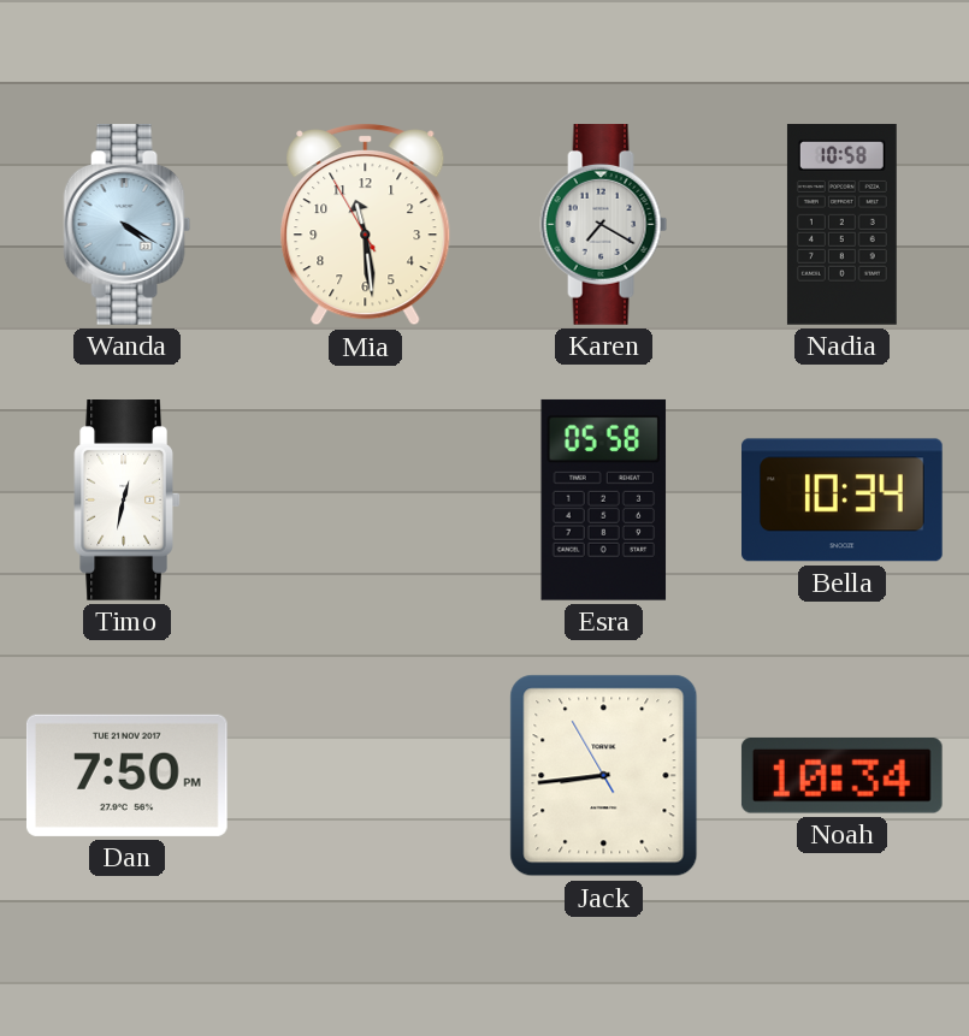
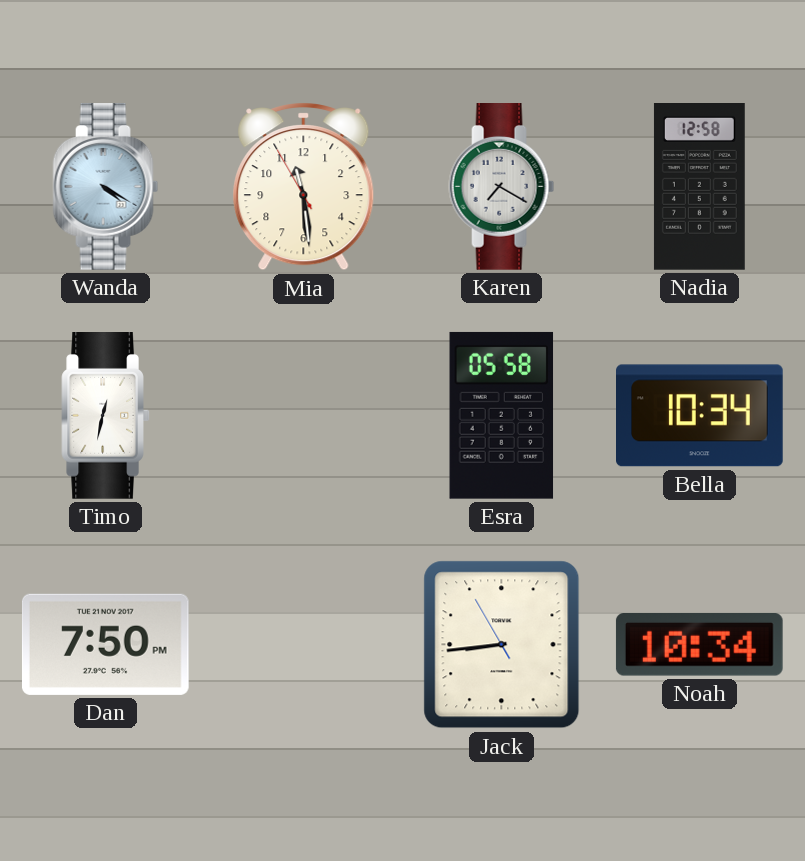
Nadia: 10:58 -> 12:58
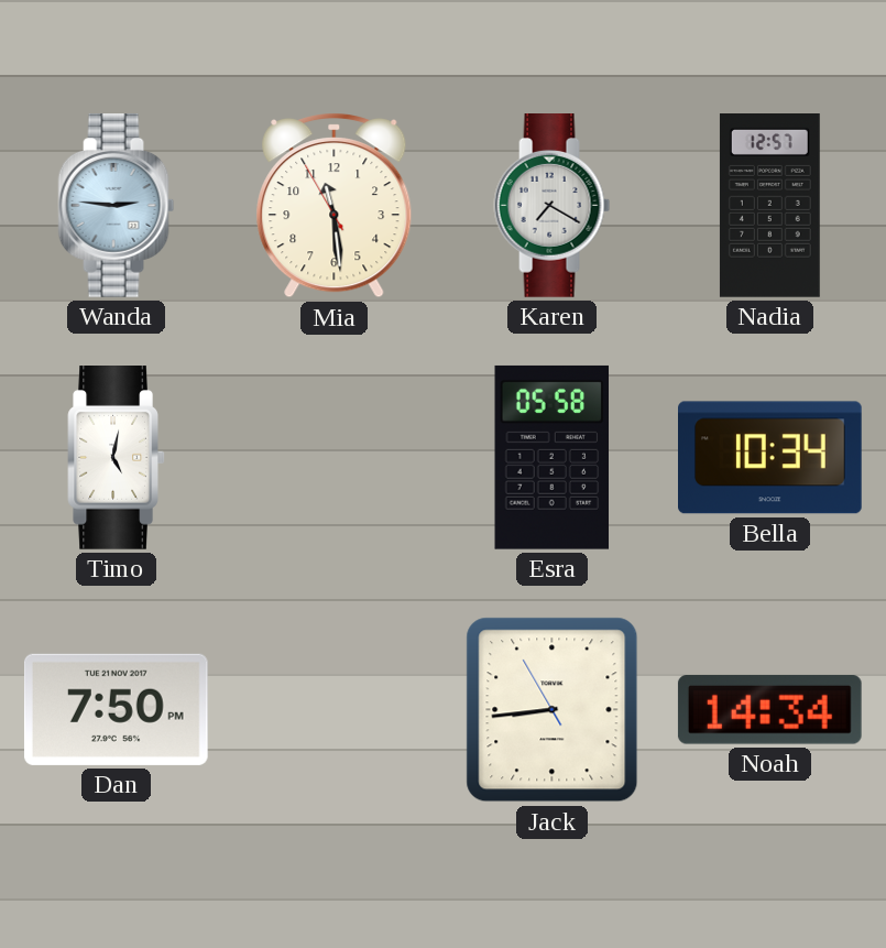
Wanda: 4:20 -> 2:46
Nadia: 12:58 -> 12:57
Timo: 12:32 -> 5:02
Noah: 10:34 -> 14:34
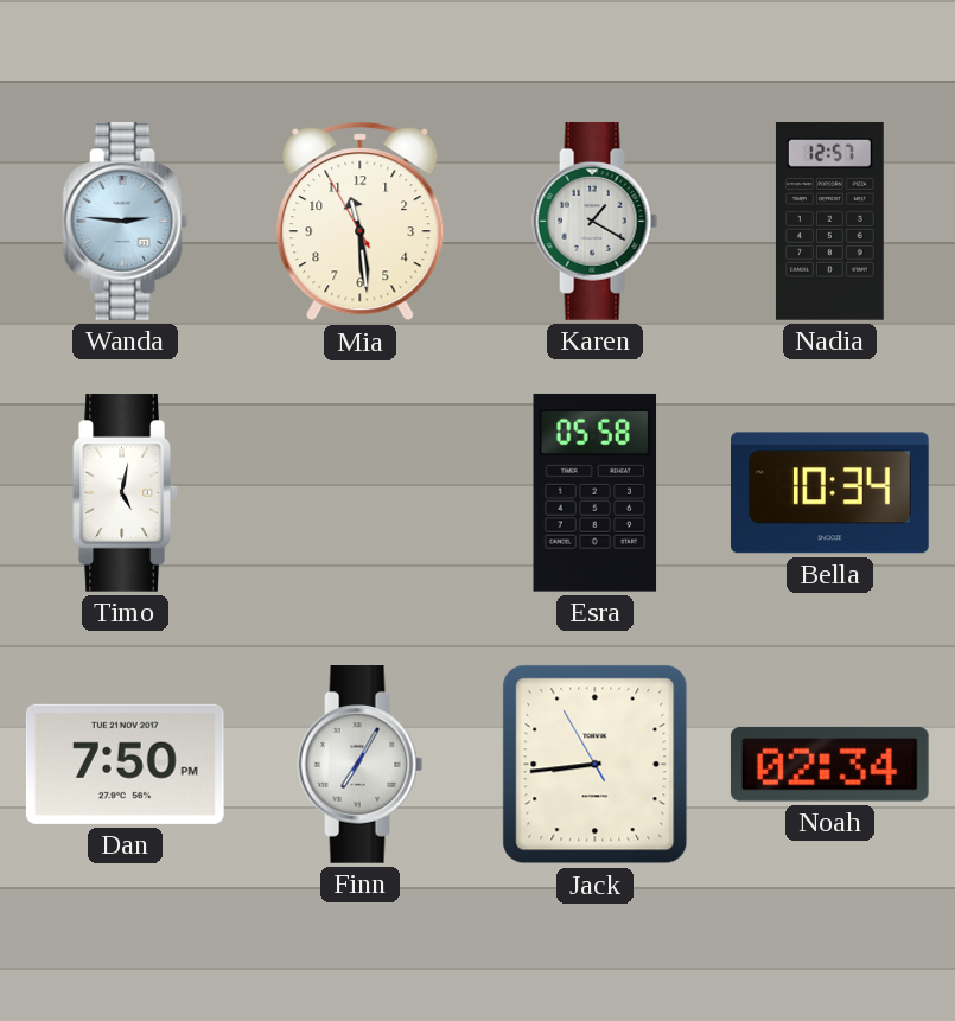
Karen: 7:20 -> 1:20
Finn: none -> 7:05
Noah: 14:34 -> 02:34
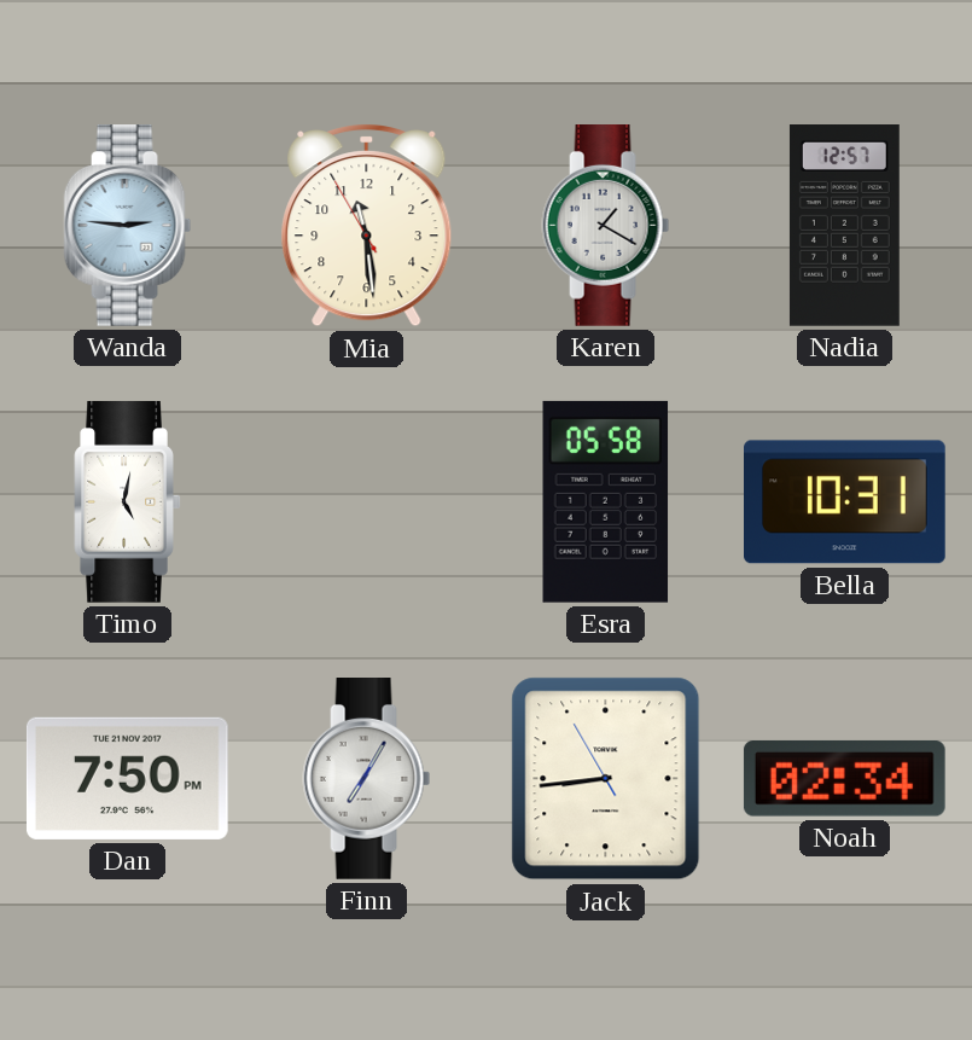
Bella: 10:34 -> 10:31
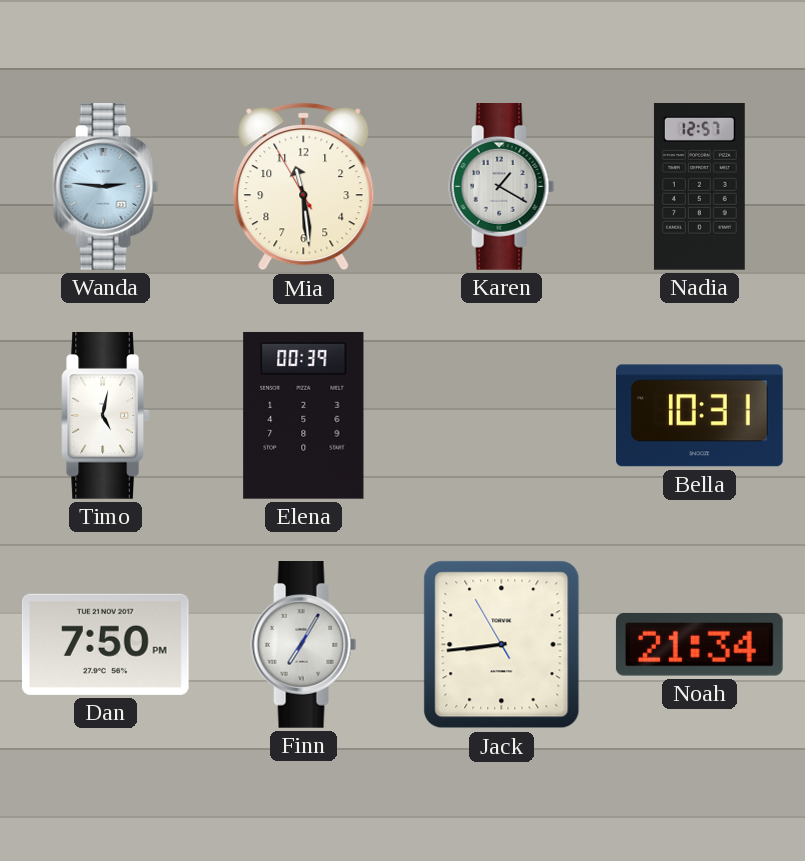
Elena: none -> 00:39
Esra: 05:58 -> none
Noah: 02:34 -> 21:34
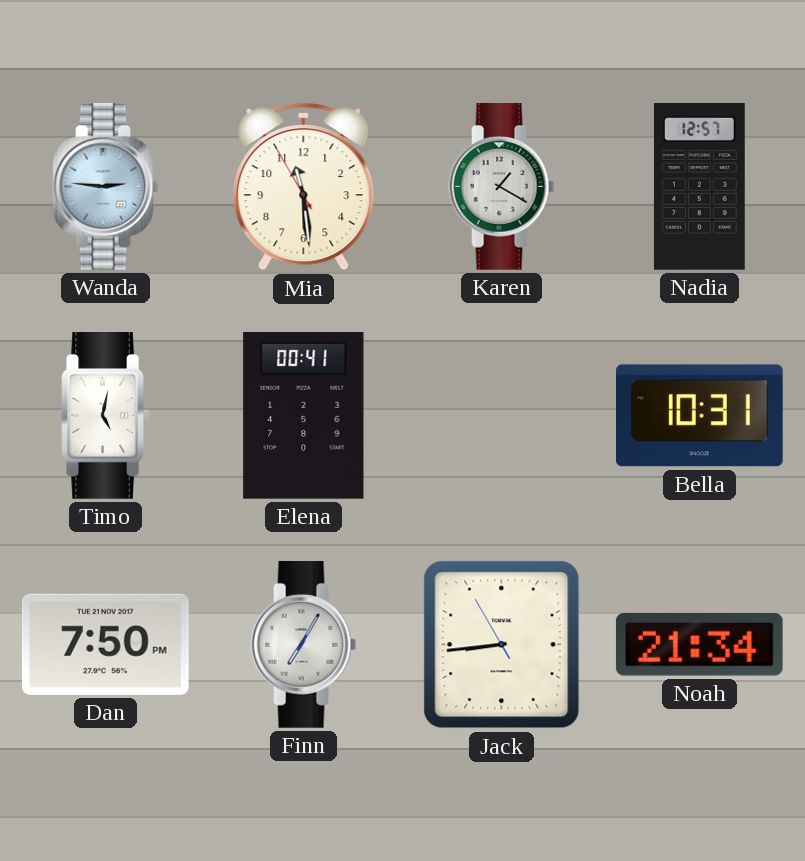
Elena: 00:39 -> 00:41
